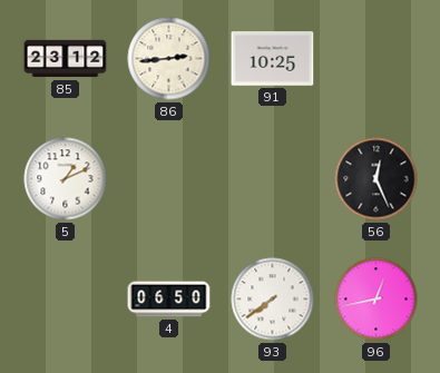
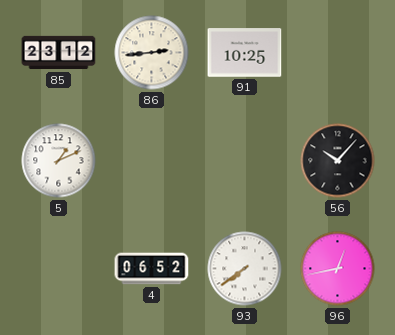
56: 12:26 -> 10:07
4: 06:50 -> 06:52
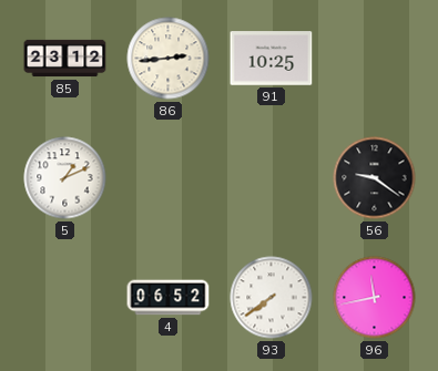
56: 10:07 -> 9:21
96: 12:43 -> 11:43
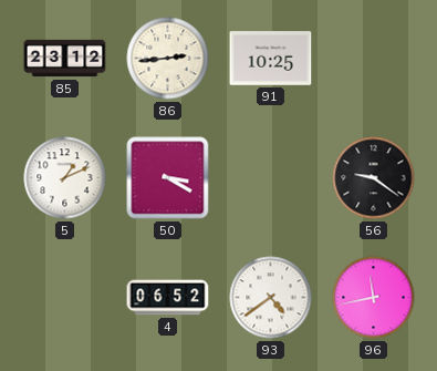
50: none -> 3:20
93: 7:39 -> 4:39
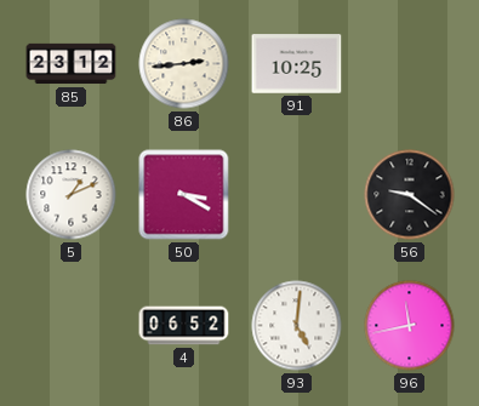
93: 4:39 -> 5:01
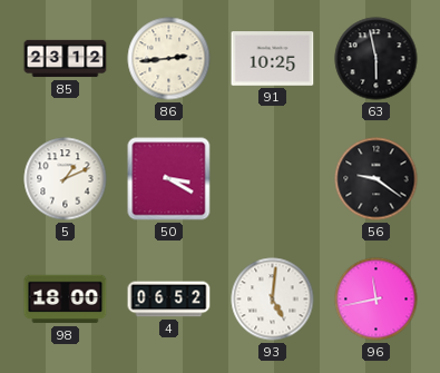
63: none -> 5:58
98: none -> 18:00
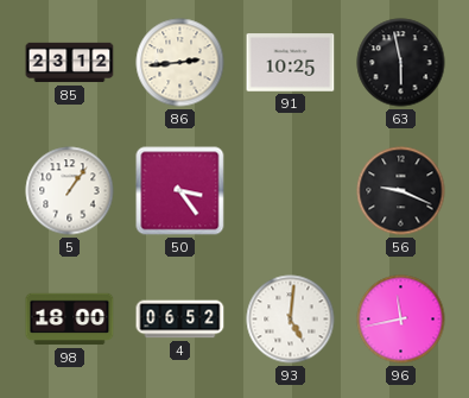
5: 1:11 -> 1:06
50: 3:20 -> 3:24
56: 9:21 -> 9:19
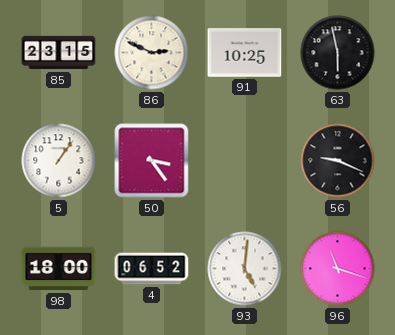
85: 23:12 -> 23:15
86: 2:44 -> 2:49
96: 11:43 -> 11:18
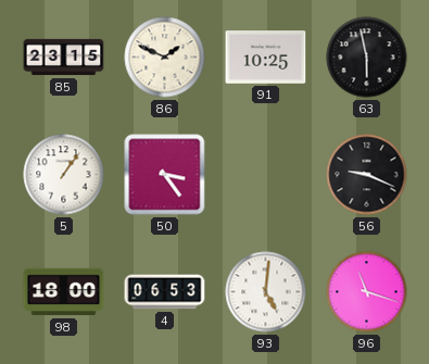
86: 2:49 -> 1:49
4: 06:52 -> 06:53
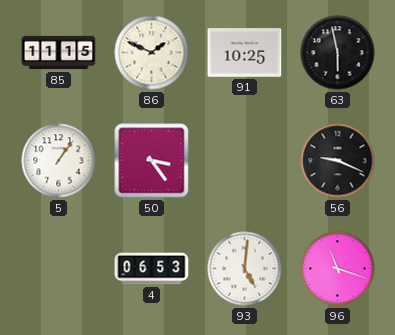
85: 23:15 -> 11:15
98: 18:00 -> none
